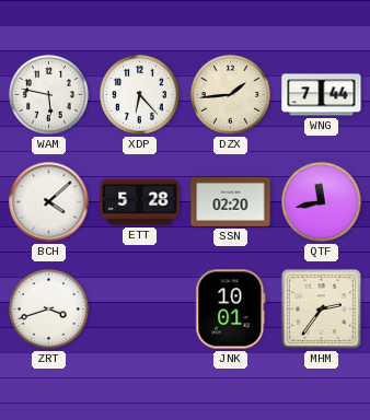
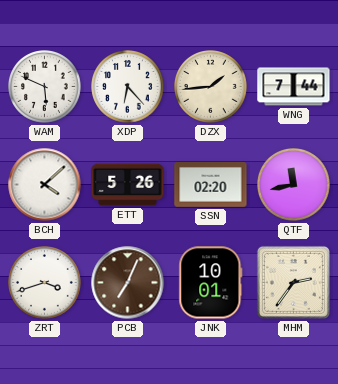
WAM: 5:47 -> 5:49
ETT: 5:28 -> 5:26
PCB: none -> 7:04
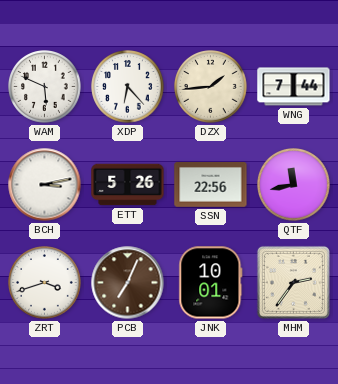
BCH: 4:08 -> 3:13
SSN: 02:20 -> 22:56
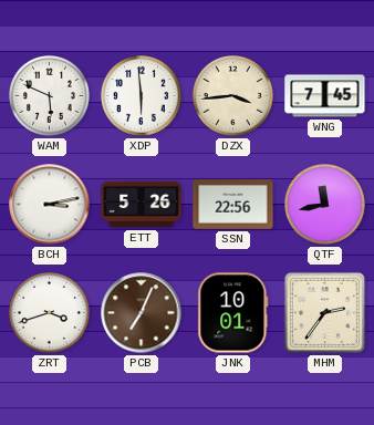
XDP: 6:23 -> 5:59
DZX: 1:44 -> 3:44
WNG: 7:44 -> 7:45
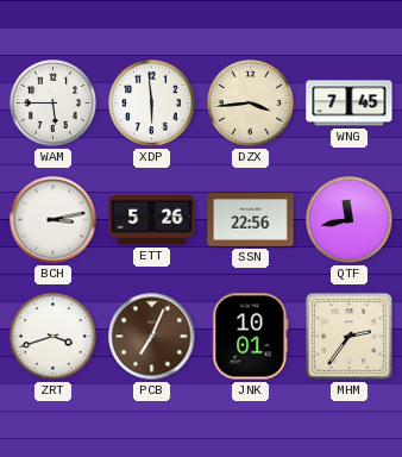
WAM: 5:49 -> 5:45
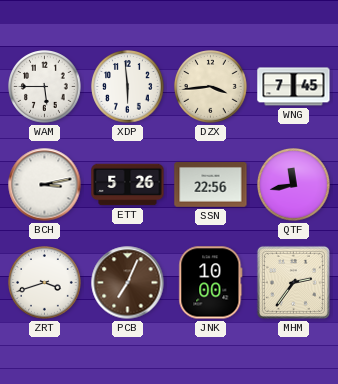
JNK: 10:01 -> 10:00
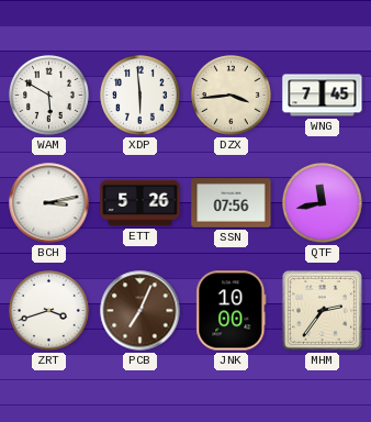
WAM: 5:45 -> 5:50
SSN: 22:56 -> 07:56
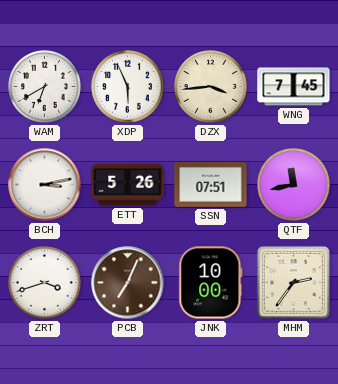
WAM: 5:50 -> 6:40
XDP: 5:59 -> 5:56
SSN: 07:56 -> 07:51
